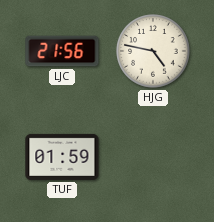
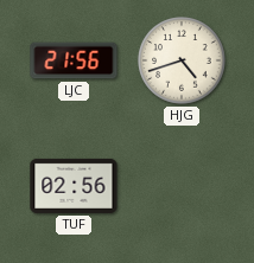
HJG: 4:47 -> 4:42
TUF: 01:59 -> 02:56
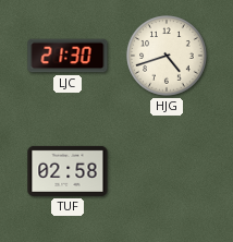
LJC: 21:56 -> 21:30
TUF: 02:56 -> 02:58
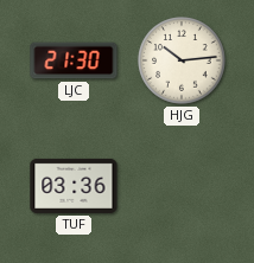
HJG: 4:42 -> 10:14
TUF: 02:58 -> 03:36
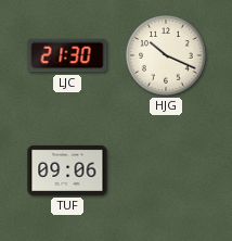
HJG: 10:14 -> 10:19
TUF: 03:36 -> 09:06
